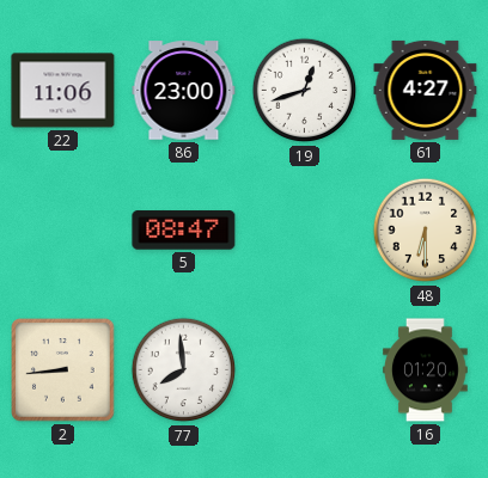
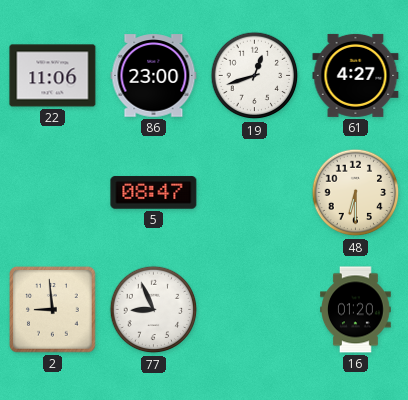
2: 8:44 -> 8:59
77: 7:59 -> 8:56
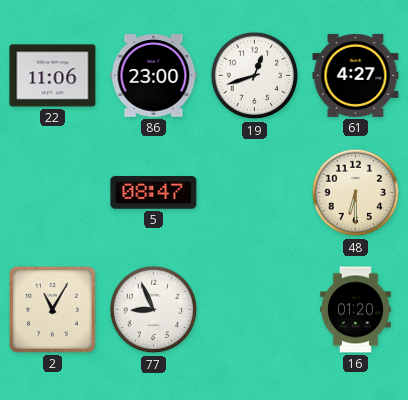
2: 8:59 -> 11:05
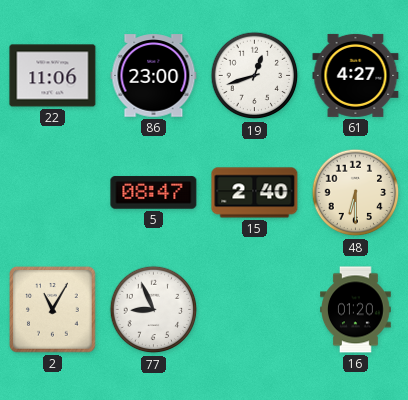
15: none -> 2:40
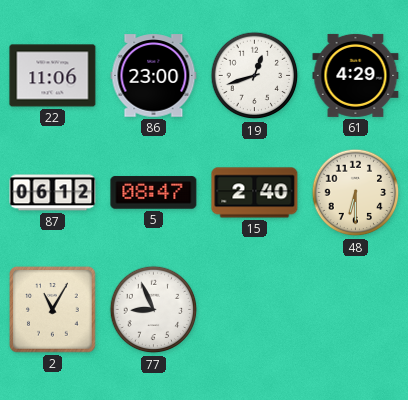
61: 4:27 -> 4:29
87: none -> 06:12
16: 01:20 -> none
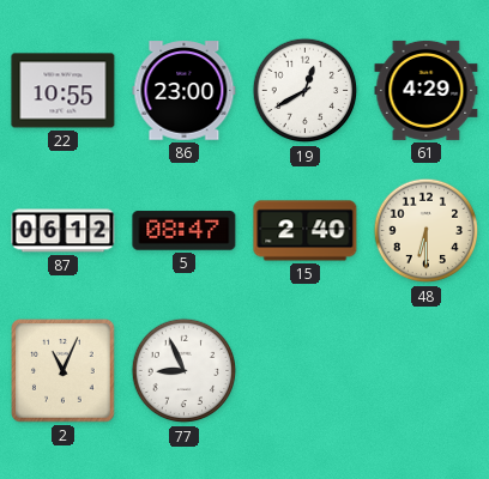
22: 11:06 -> 10:55
19: 12:42 -> 12:40
2: 11:05 -> 11:04
